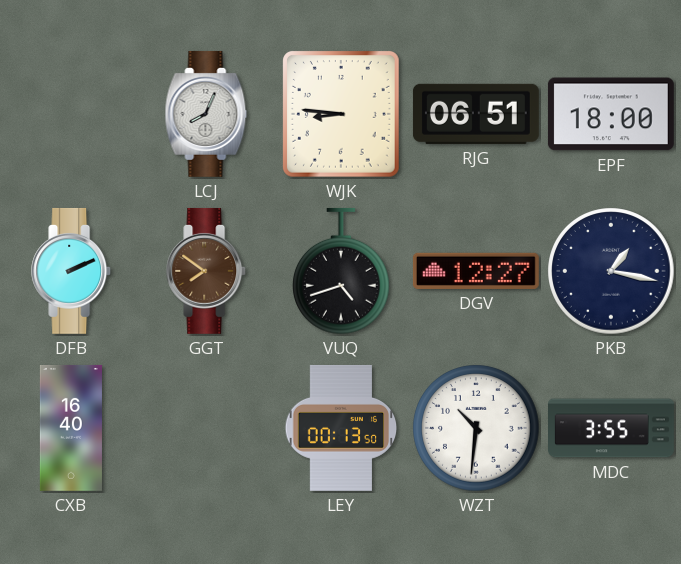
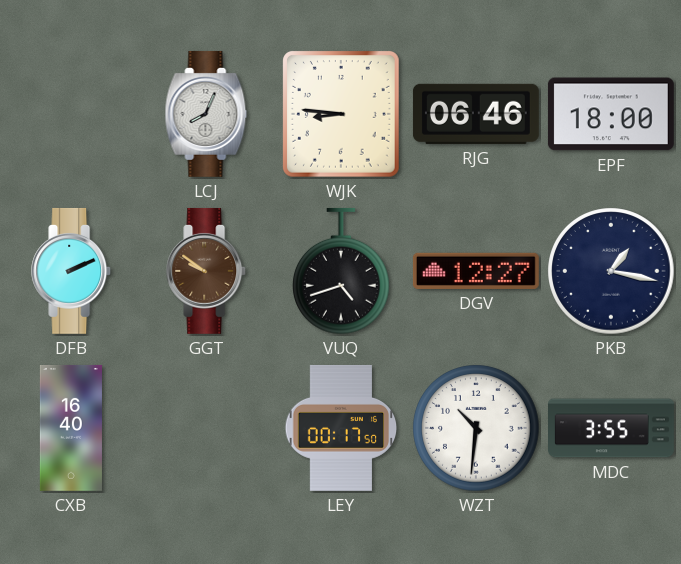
RJG: 06:51 -> 06:46
GGT: 7:51 -> 9:51
LEY: 00:13 -> 00:17
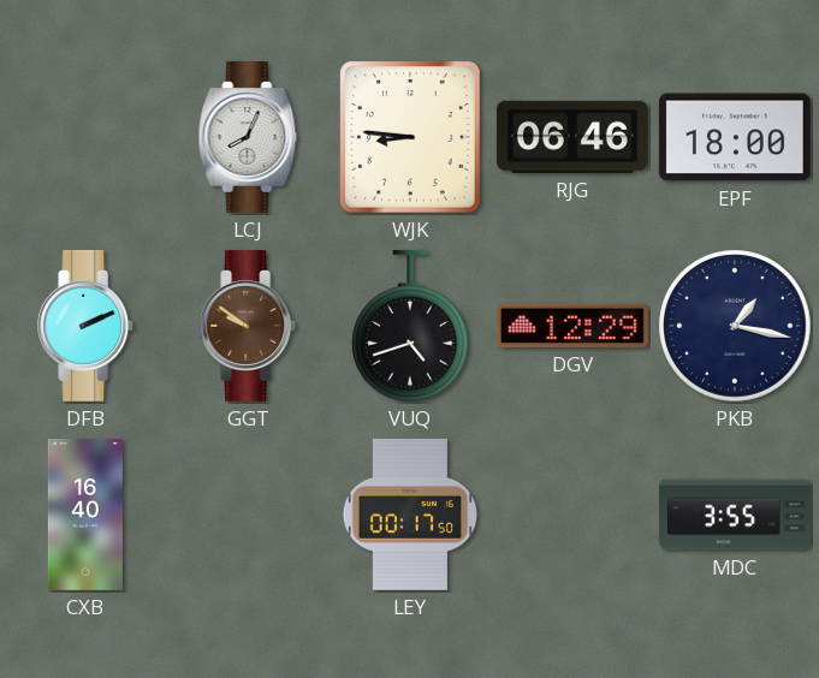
DGV: 12:27 -> 12:29
WZT: 10:31 -> none
